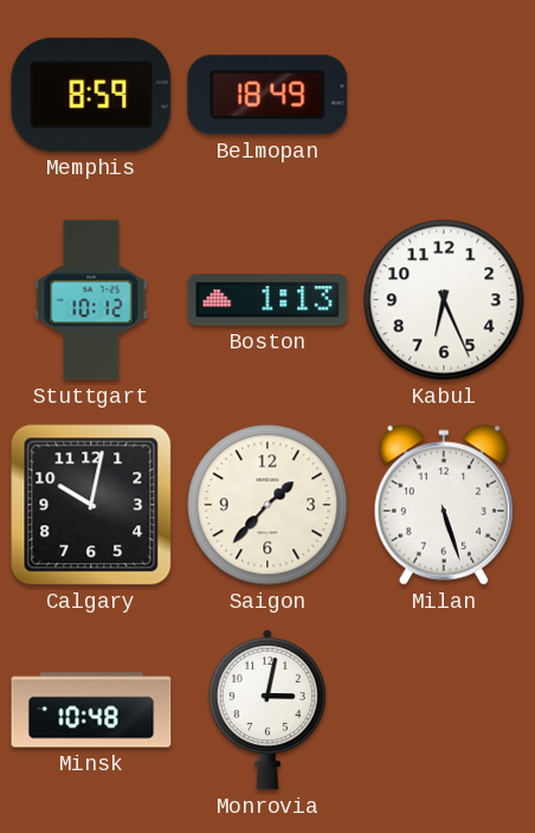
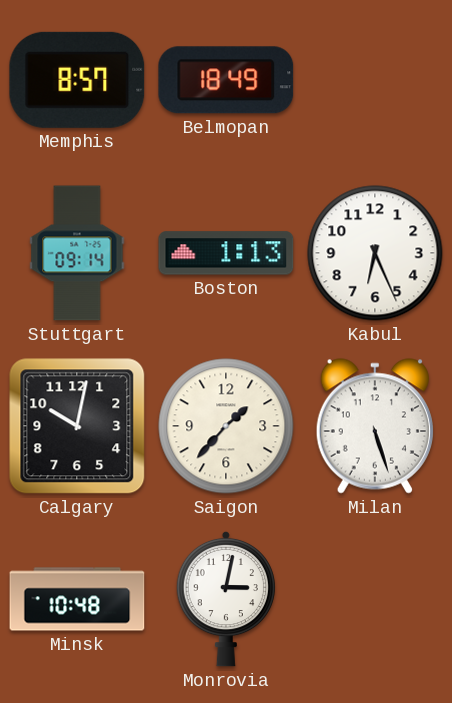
Memphis: 8:59 -> 8:57
Stuttgart: 10:12 -> 09:14
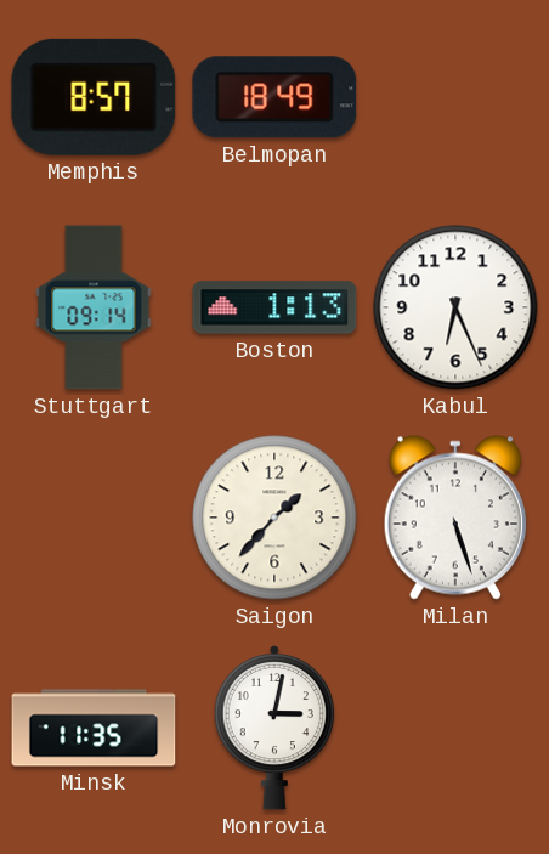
Calgary: 10:02 -> none
Minsk: 10:48 -> 11:35
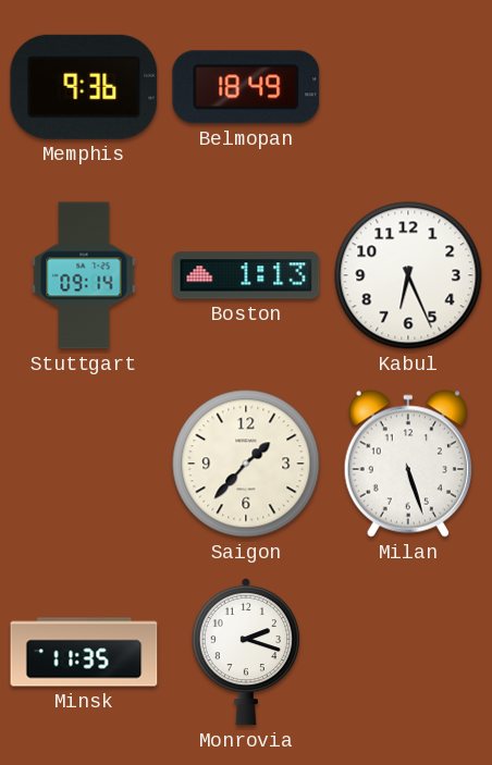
Memphis: 8:57 -> 9:36
Monrovia: 3:02 -> 2:18
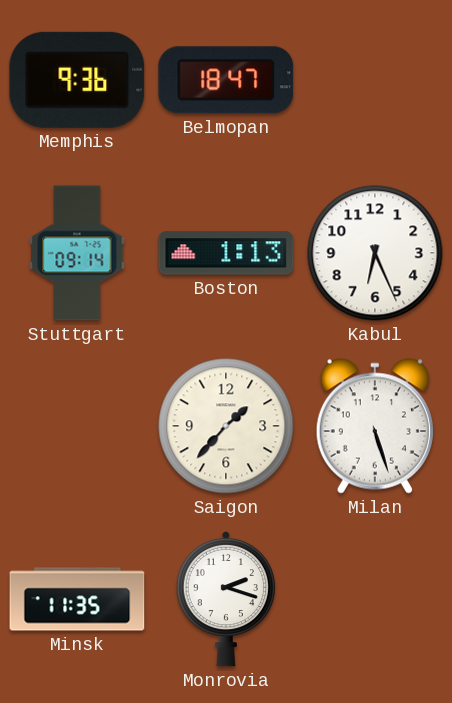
Belmopan: 18:49 -> 18:47
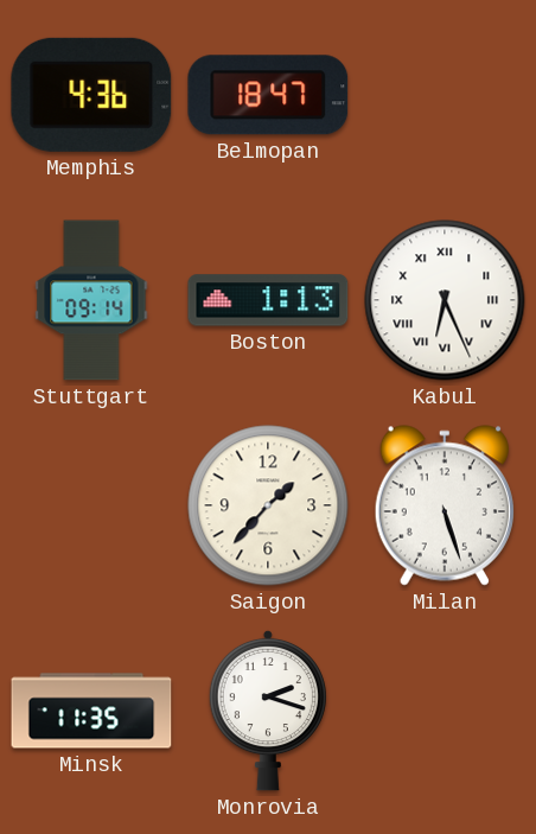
Memphis: 9:36 -> 4:36
Kabul numerals: Arabic -> Roman
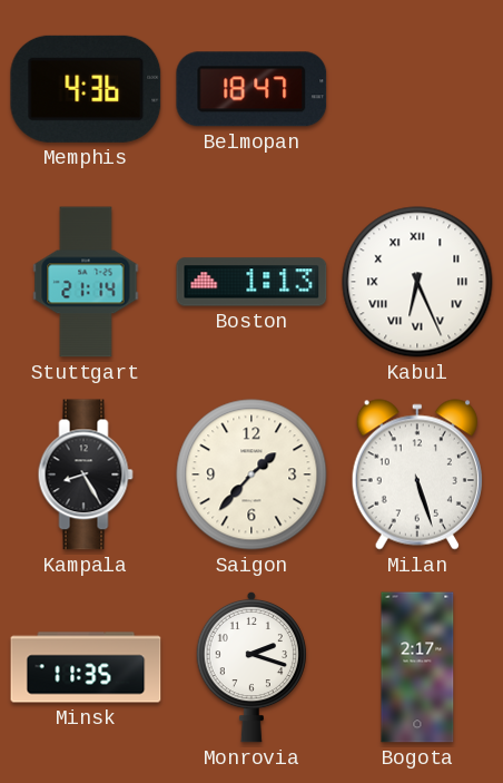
Stuttgart: 09:14 -> 21:14
Kampala: none -> 8:25
Bogota: none -> 2:17
